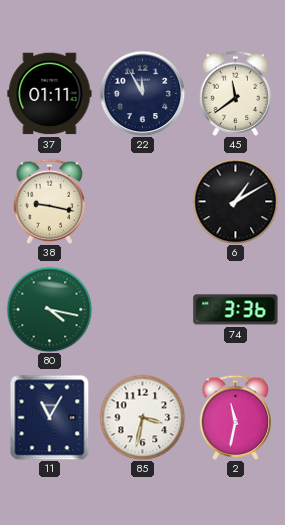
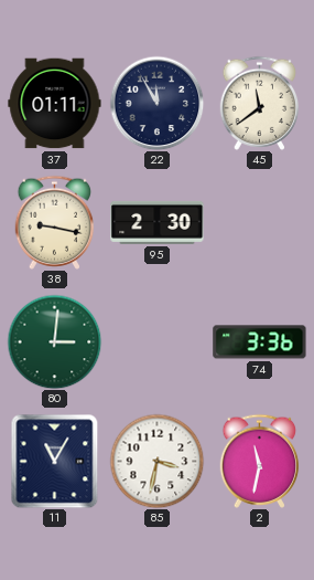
95: none -> 2:30
6: 1:10 -> none
80: 4:17 -> 3:01
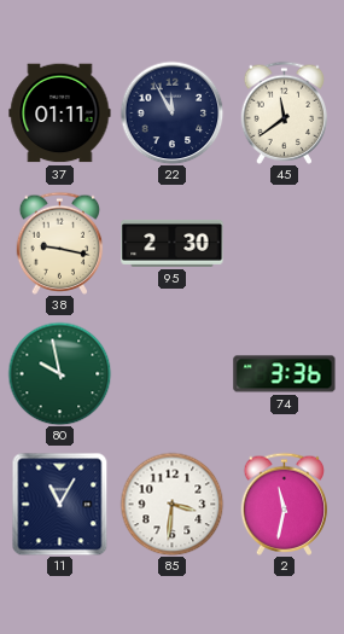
80: 3:01 -> 9:58
85: 3:32 -> 3:31
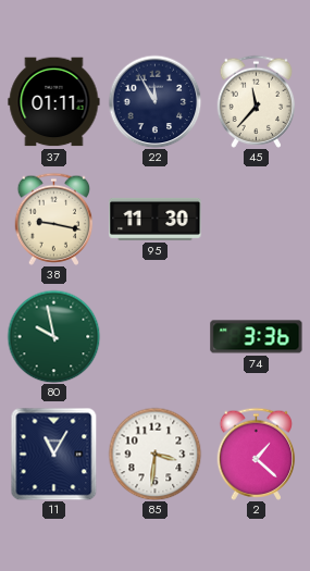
45: 11:39 -> 11:37
95: 2:30 -> 11:30
2: 11:32 -> 1:22
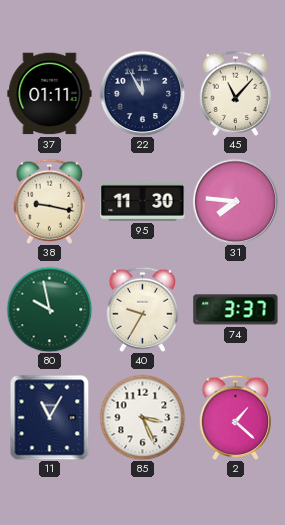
45: 11:37 -> 11:07
31: none -> 7:46
40: none -> 9:35
74: 3:36 -> 3:37
85: 3:31 -> 3:26
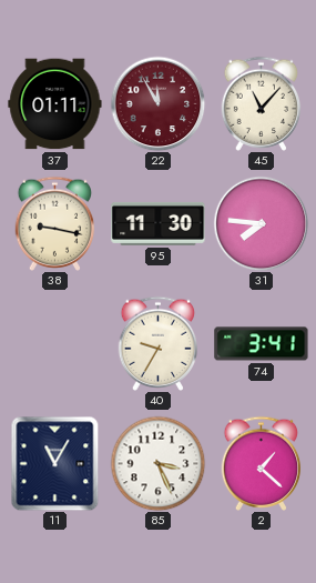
22 dial: navy -> burgundy
80: 9:58 -> none
74: 3:37 -> 3:41
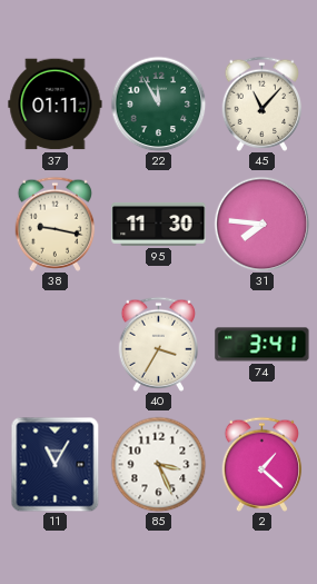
22 dial: burgundy -> green
40: 9:35 -> 3:35
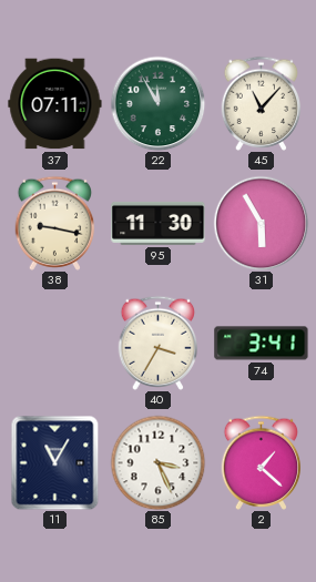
37: 01:11 -> 07:11
31: 7:46 -> 5:55
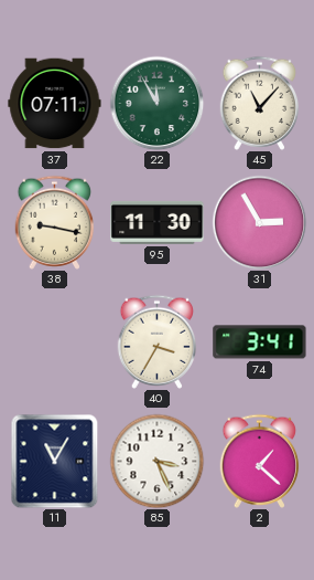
31: 5:55 -> 2:55
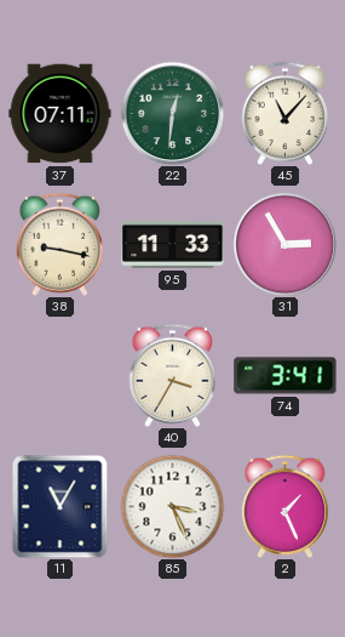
22: 11:55 -> 12:31
95: 11:30 -> 11:33
2: 1:22 -> 1:26
